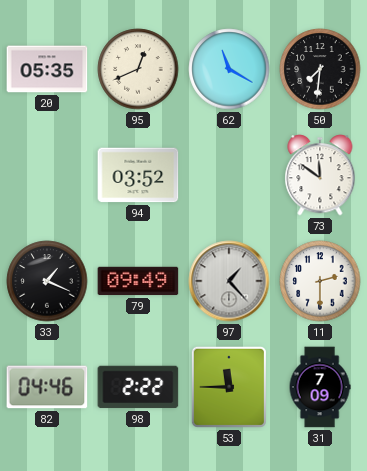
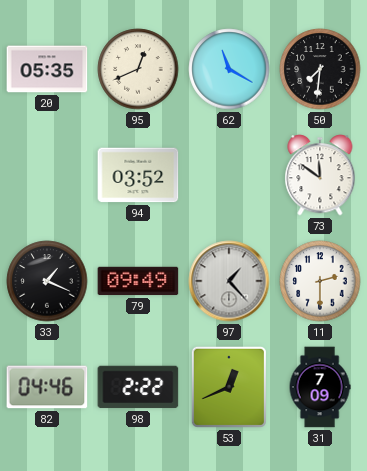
53: 11:45 -> 12:41
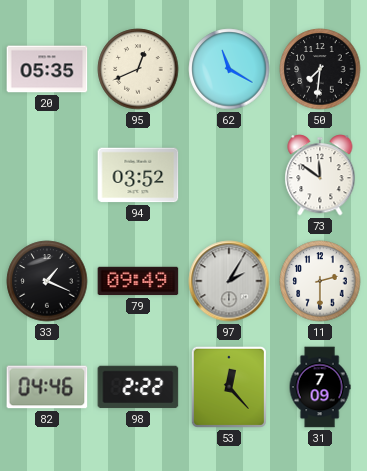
97: 1:23 -> 2:05
53: 12:41 -> 12:23
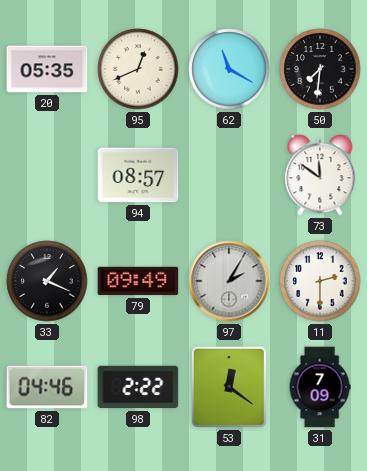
94: 03:52 -> 08:57
53: 12:23 -> 12:21
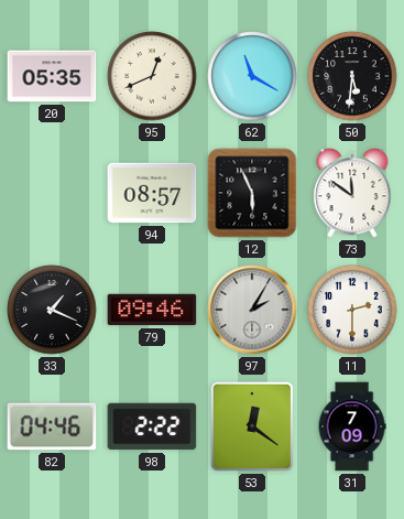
50: 7:31 -> 5:31
12: none -> 5:56
79: 09:49 -> 09:46
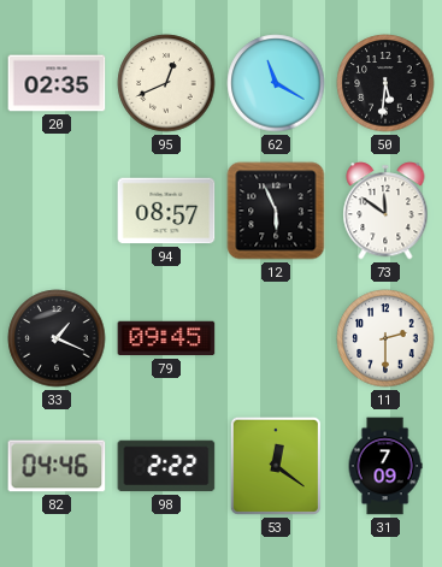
20: 05:35 -> 02:35
79: 09:46 -> 09:45
97: 2:05 -> none
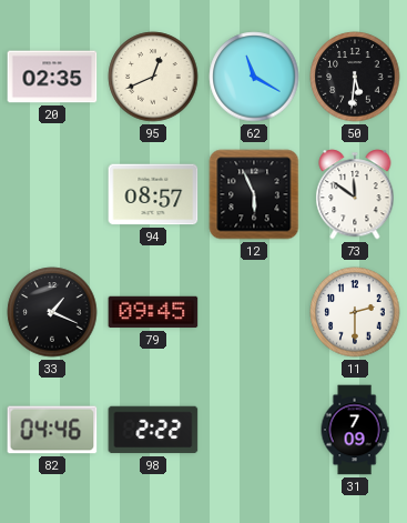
53: 12:21 -> none
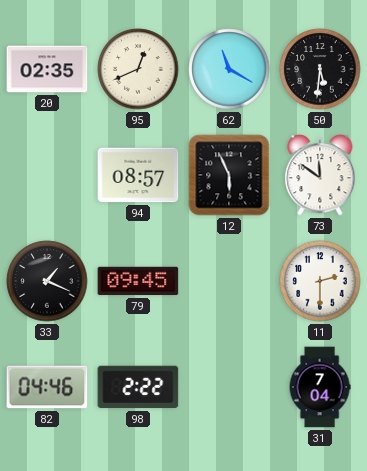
31: 7:09 -> 7:04
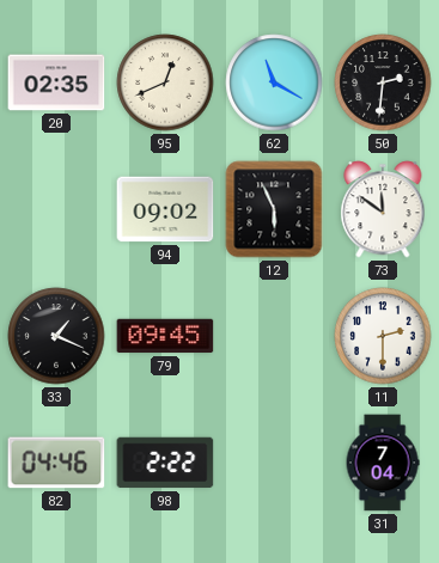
50: 5:31 -> 2:31
94: 08:57 -> 09:02
